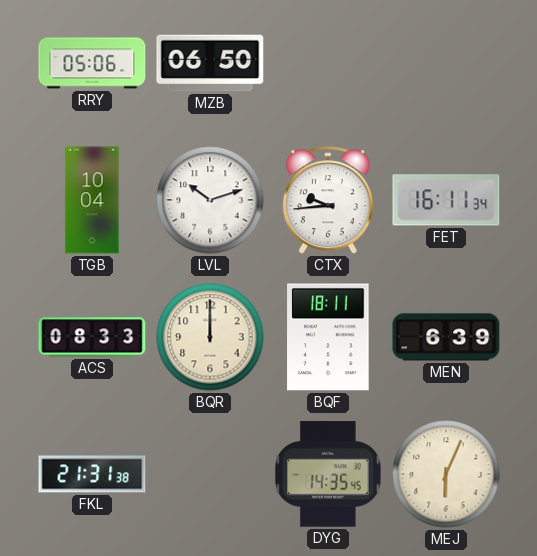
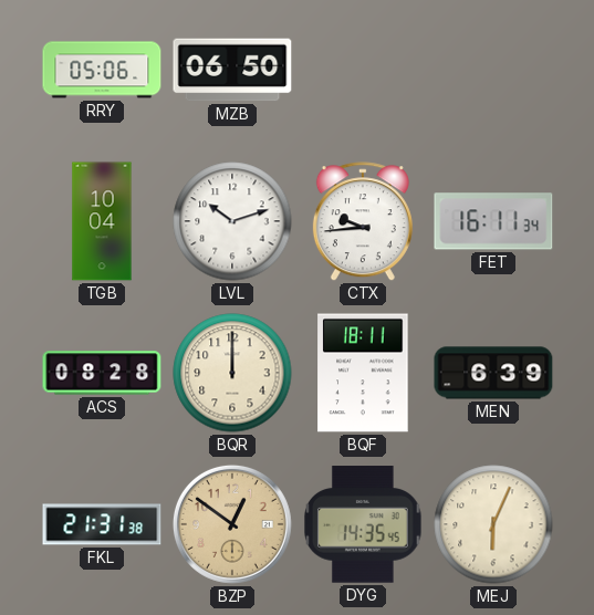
ACS: 08:33 -> 08:28
BZP: none -> 12:51
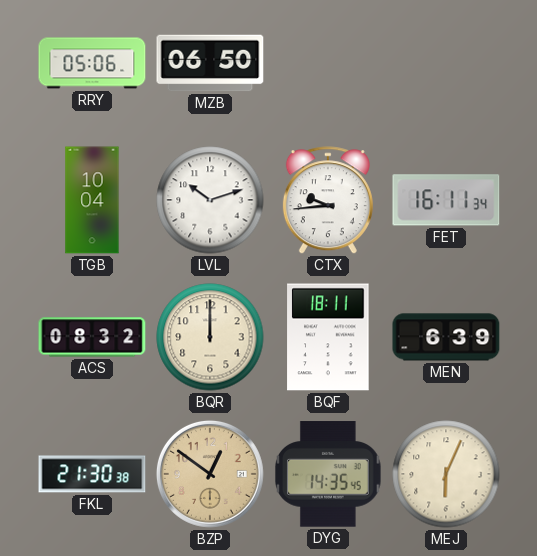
ACS: 08:28 -> 08:32
FKL: 21:31 -> 21:30
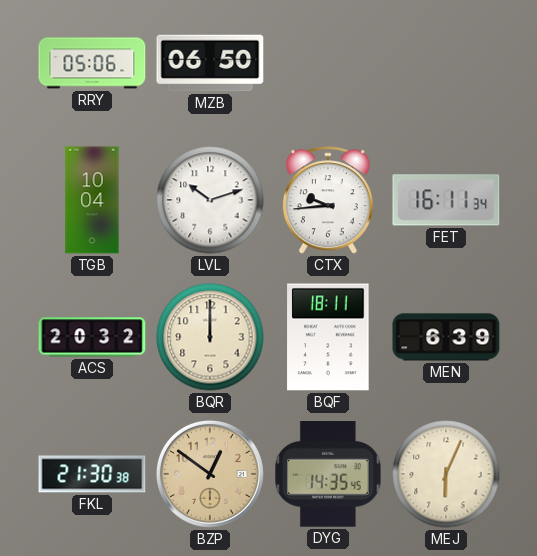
ACS: 08:32 -> 20:32
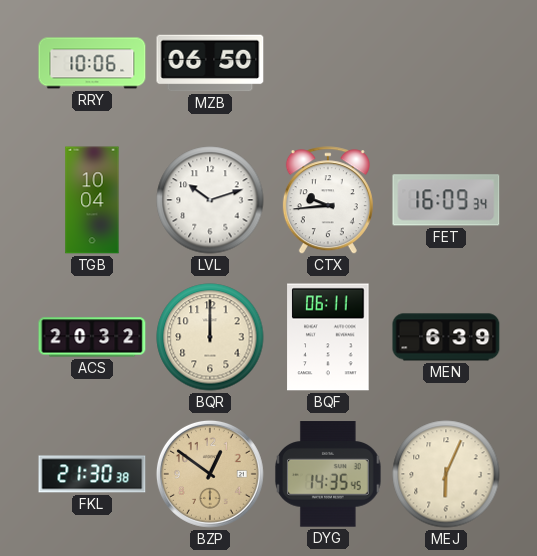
RRY: 05:06 -> 10:06
FET: 16:11 -> 16:09
BQF: 18:11 -> 06:11
